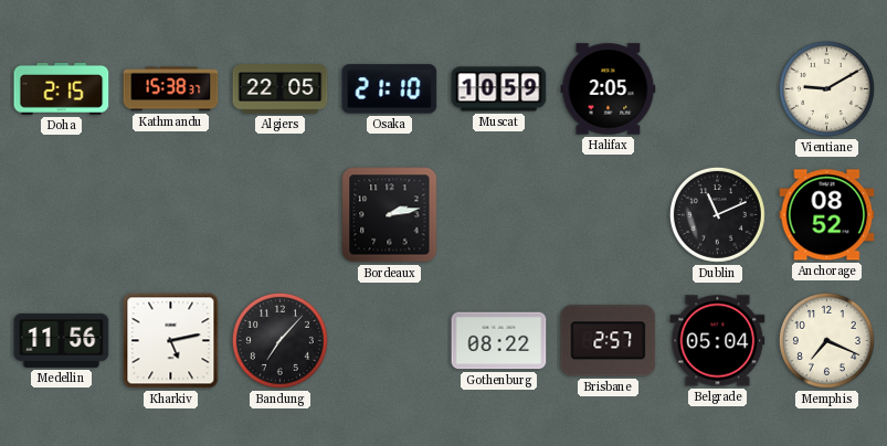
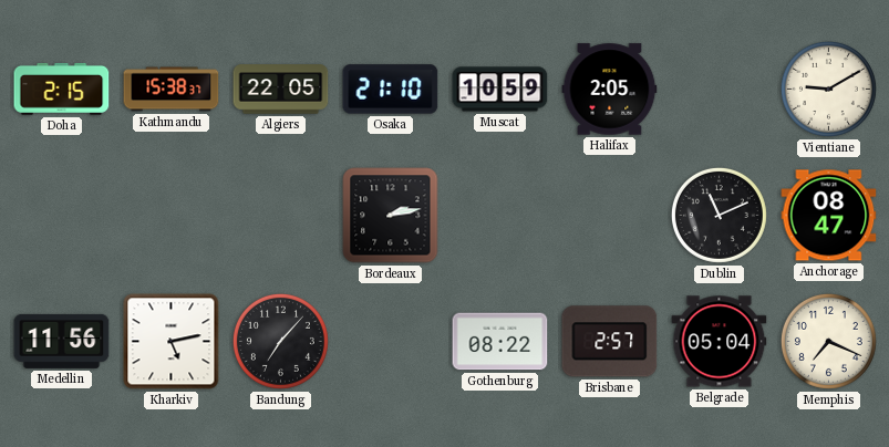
Anchorage: 08:52 -> 08:47
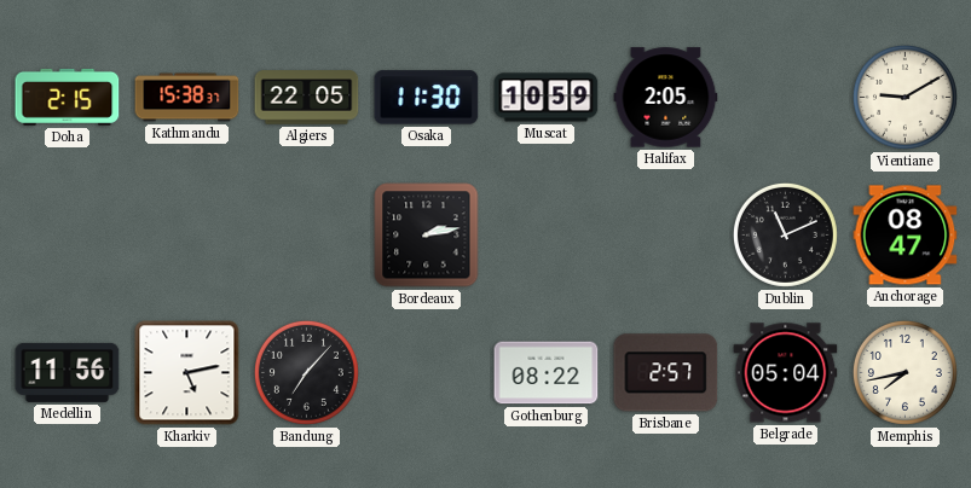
Osaka: 21:10 -> 11:30
Memphis: 7:19 -> 7:43
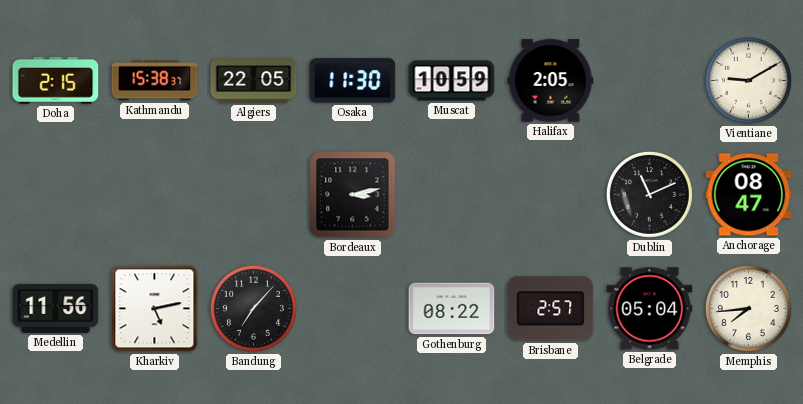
Bordeaux: 2:13 -> 3:13
Memphis: 7:43 -> 7:44
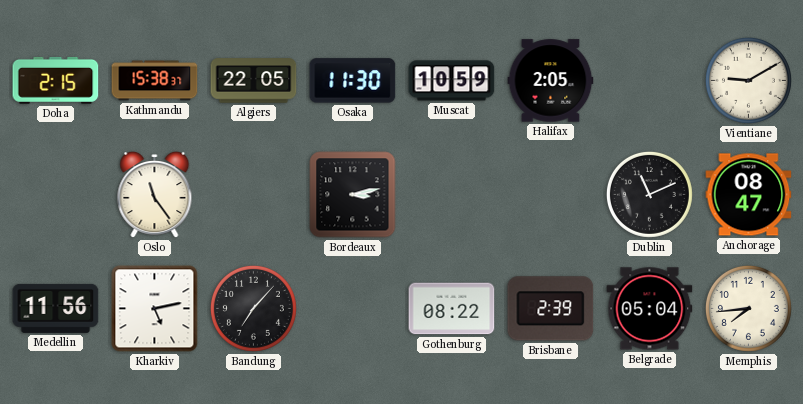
Oslo: none -> 11:24
Brisbane: 2:57 -> 2:39
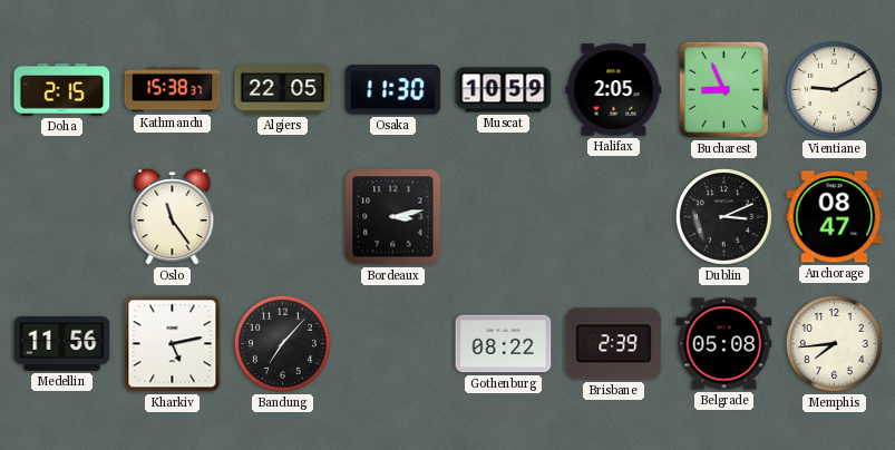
Bucharest: none -> 8:56
Dublin: 11:11 -> 3:11
Belgrade: 05:04 -> 05:08
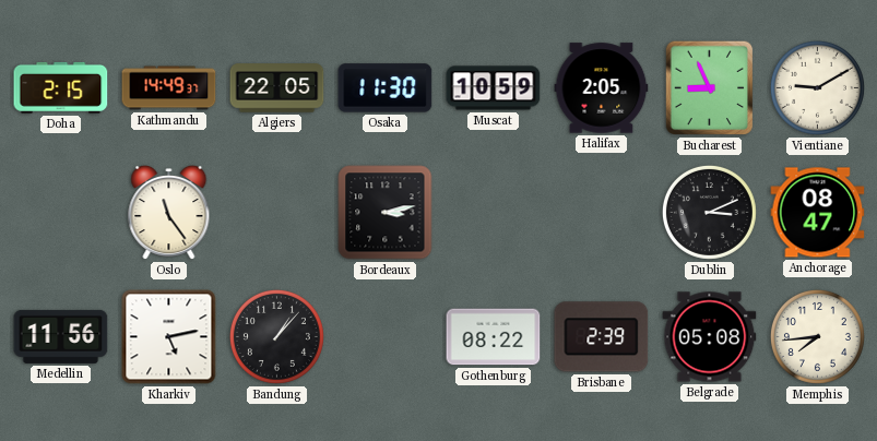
Kathmandu: 15:38 -> 14:49
Bandung: 7:07 -> 1:07
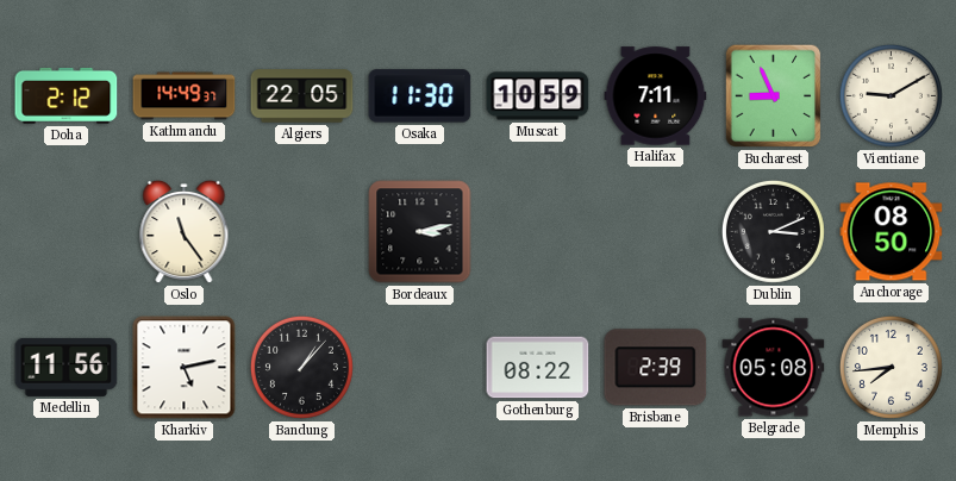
Doha: 2:15 -> 2:12
Halifax: 2:05 -> 7:11
Anchorage: 08:47 -> 08:50
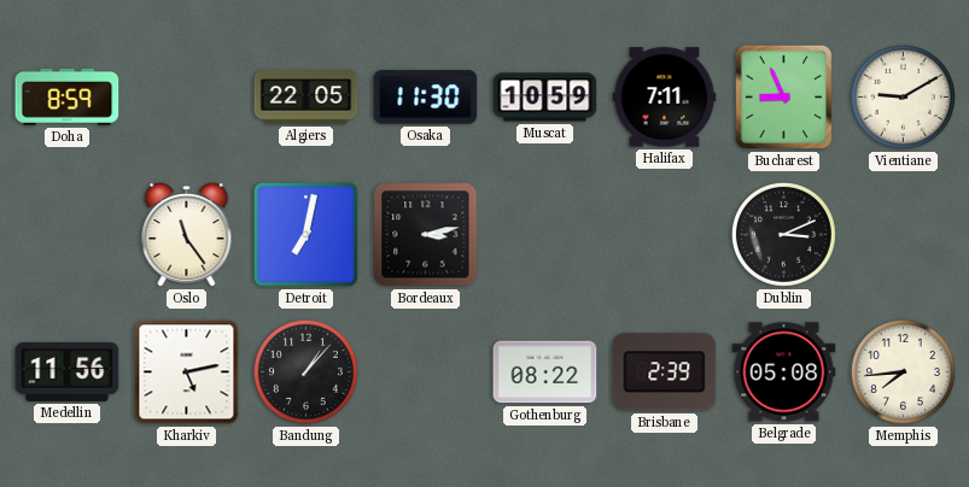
Doha: 2:12 -> 8:59
Kathmandu: 14:49 -> none
Detroit: none -> 7:02
Anchorage: 08:50 -> none
